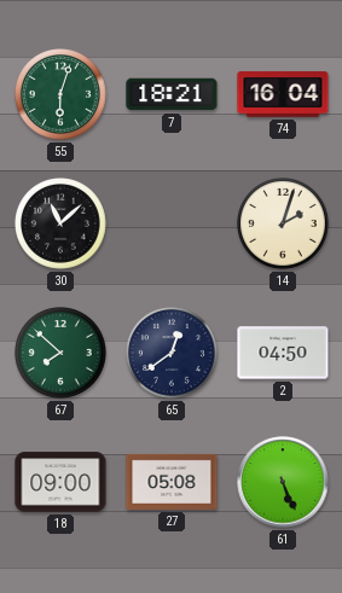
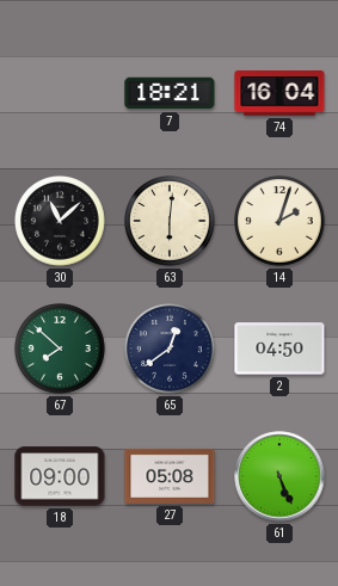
55: 6:03 -> none
63: none -> 6:01
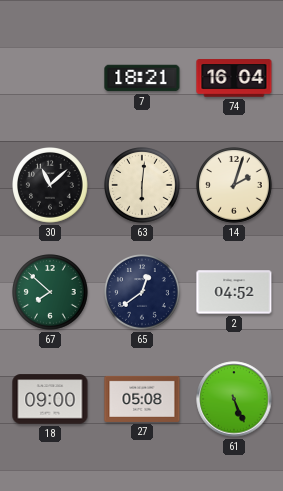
2: 04:50 -> 04:52
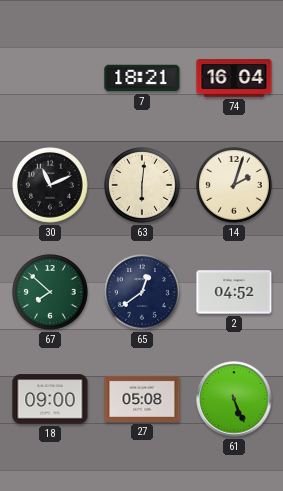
30: 11:08 -> 11:11
